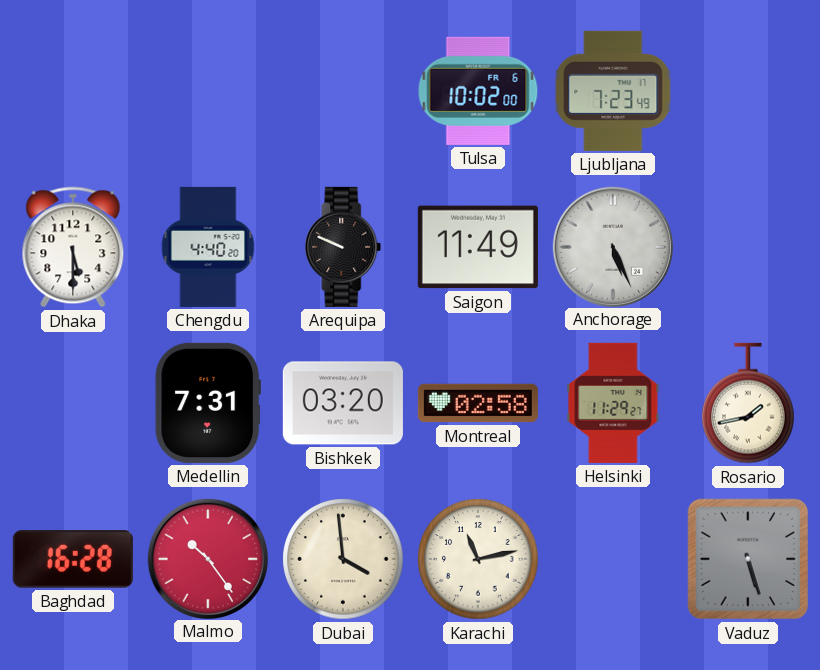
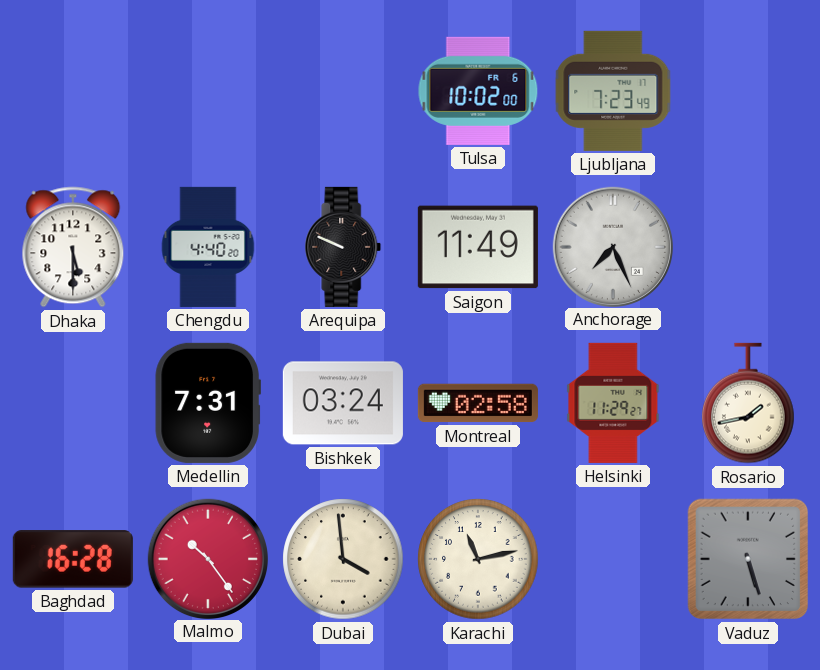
Anchorage: 5:26 -> 7:26
Bishkek: 03:20 -> 03:24
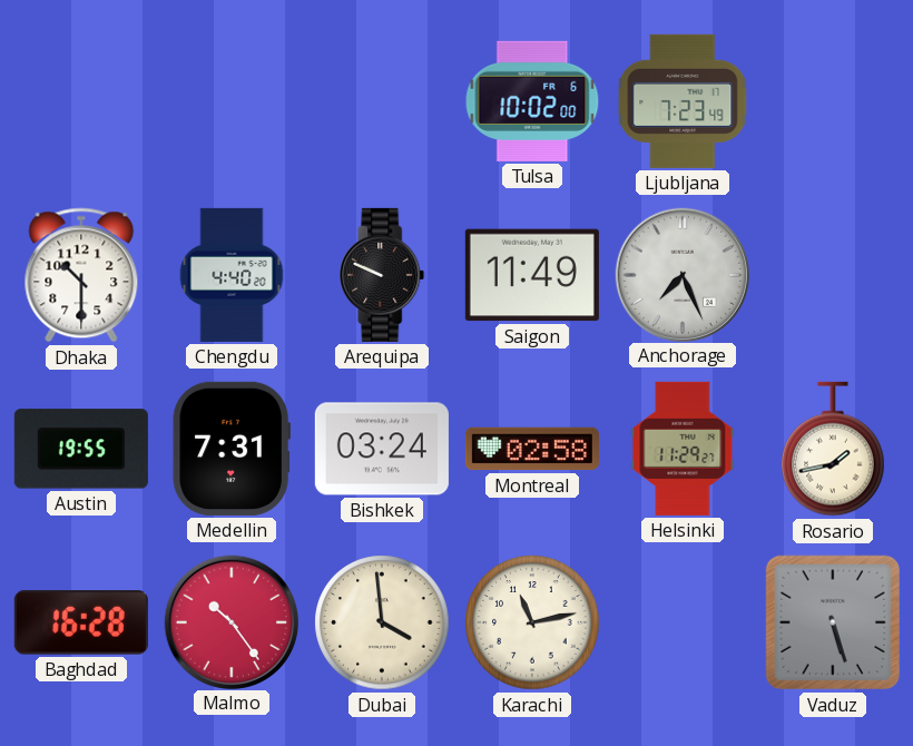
Dhaka: 5:30 -> 10:30
Austin: none -> 19:55
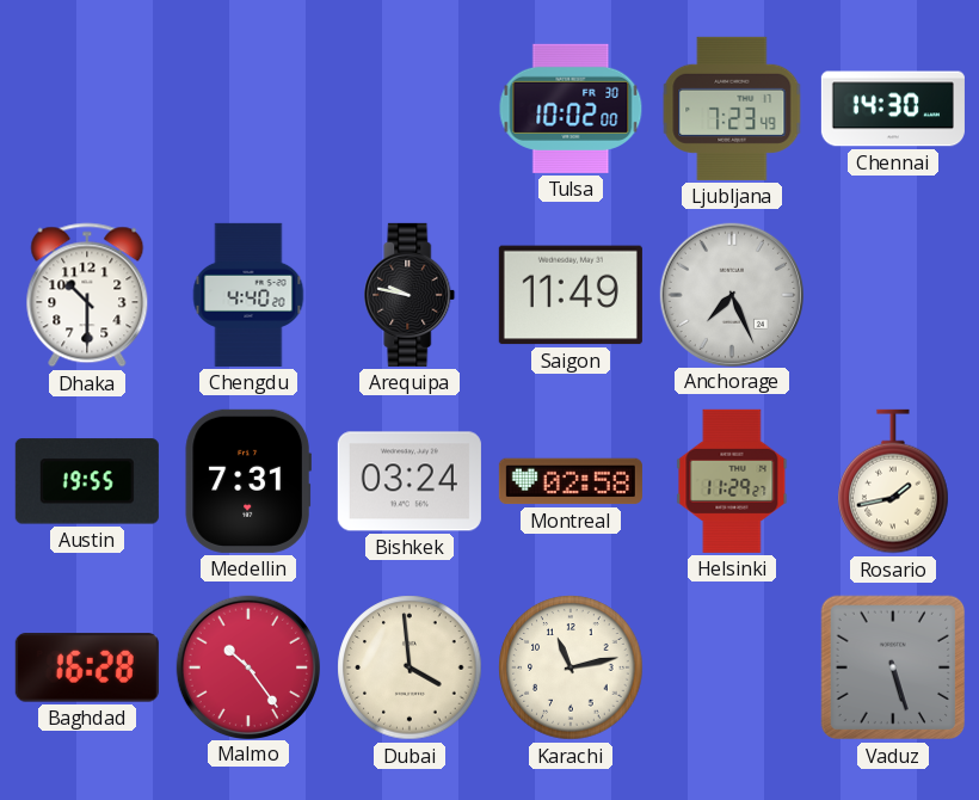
Tulsa date: FR 6 -> FR 30
Chennai: none -> 14:30
Arequipa: 9:49 -> 9:47
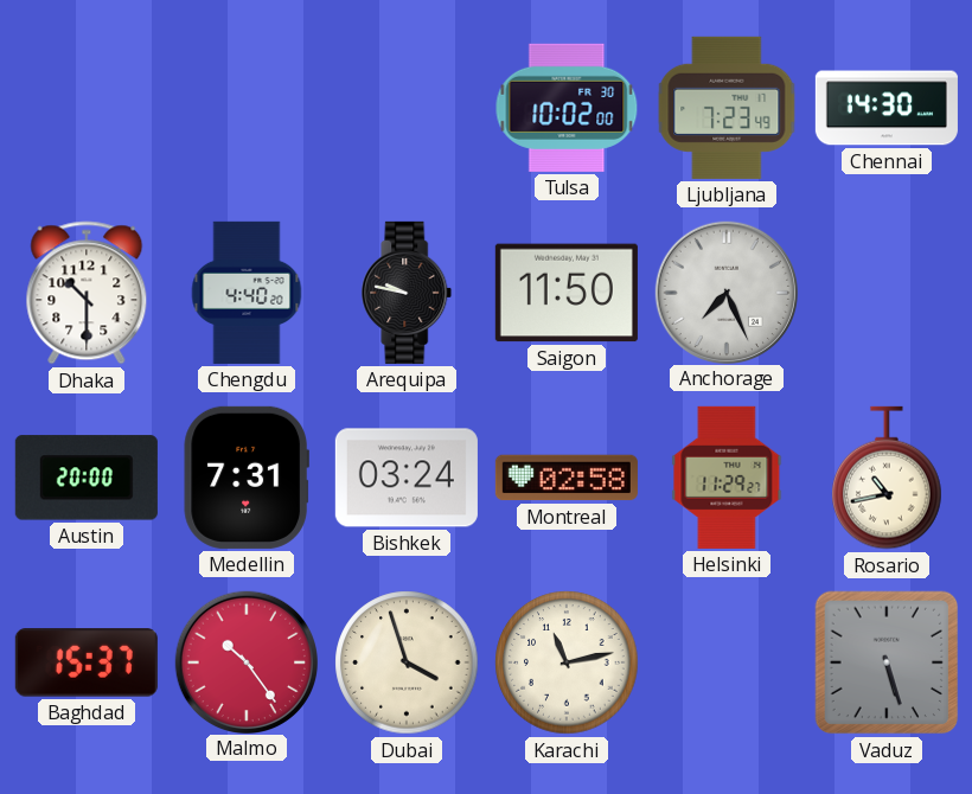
Saigon: 11:49 -> 11:50
Austin: 19:55 -> 20:00
Rosario: 1:43 -> 10:43
Baghdad: 16:28 -> 15:37
Dubai: 3:59 -> 3:57
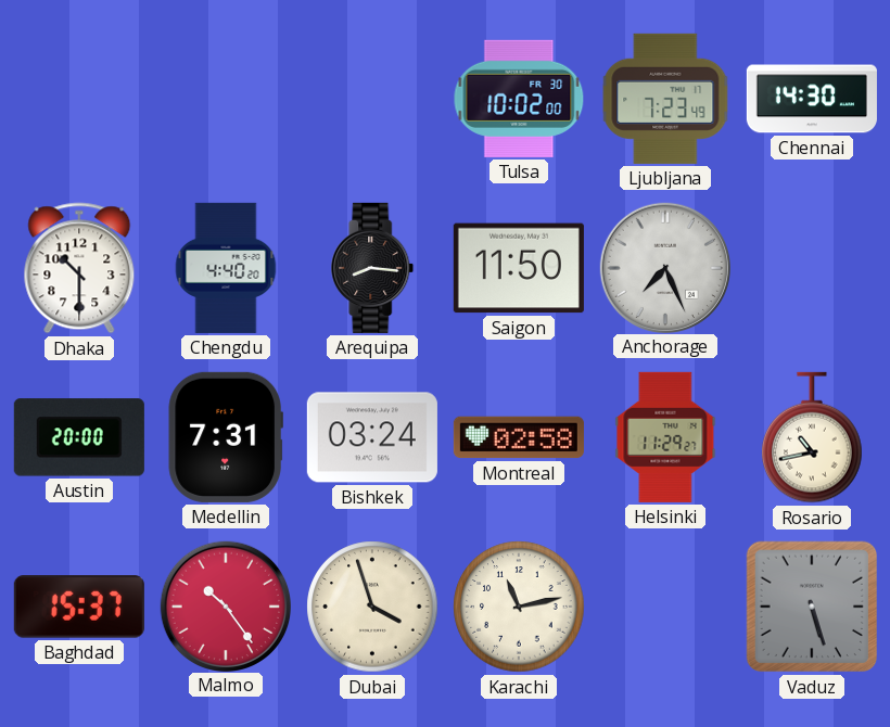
Arequipa: 9:47 -> 8:16
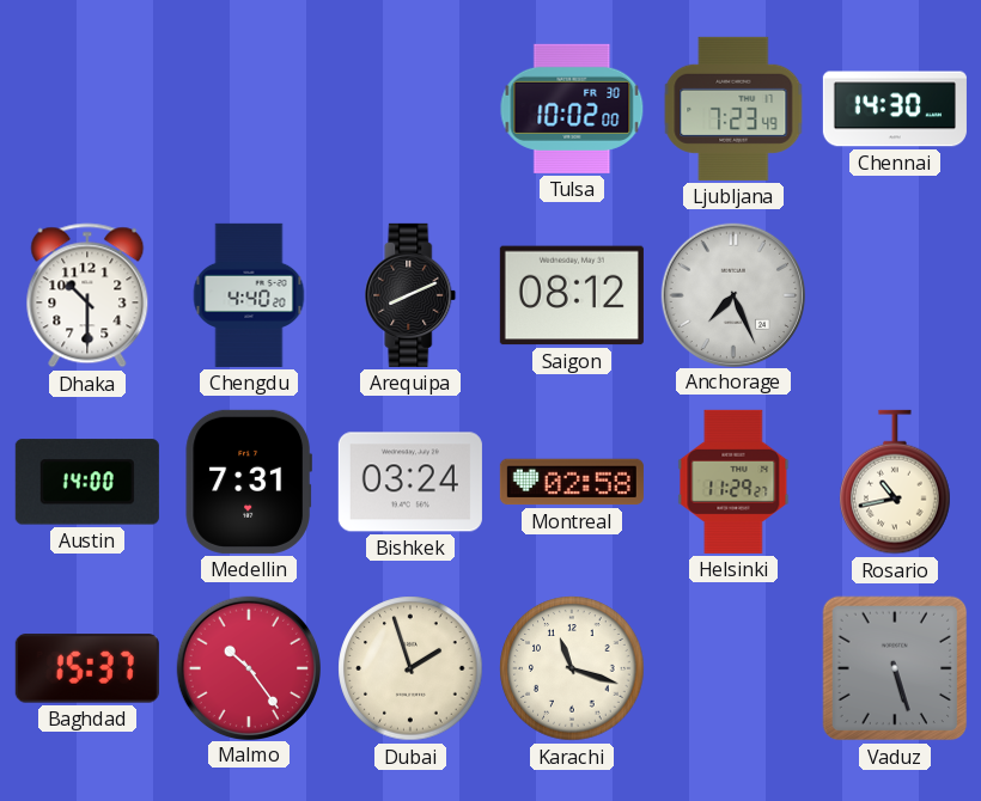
Arequipa: 8:16 -> 8:11
Saigon: 11:50 -> 08:12
Austin: 20:00 -> 14:00
Dubai: 3:57 -> 1:57
Karachi: 11:13 -> 11:18
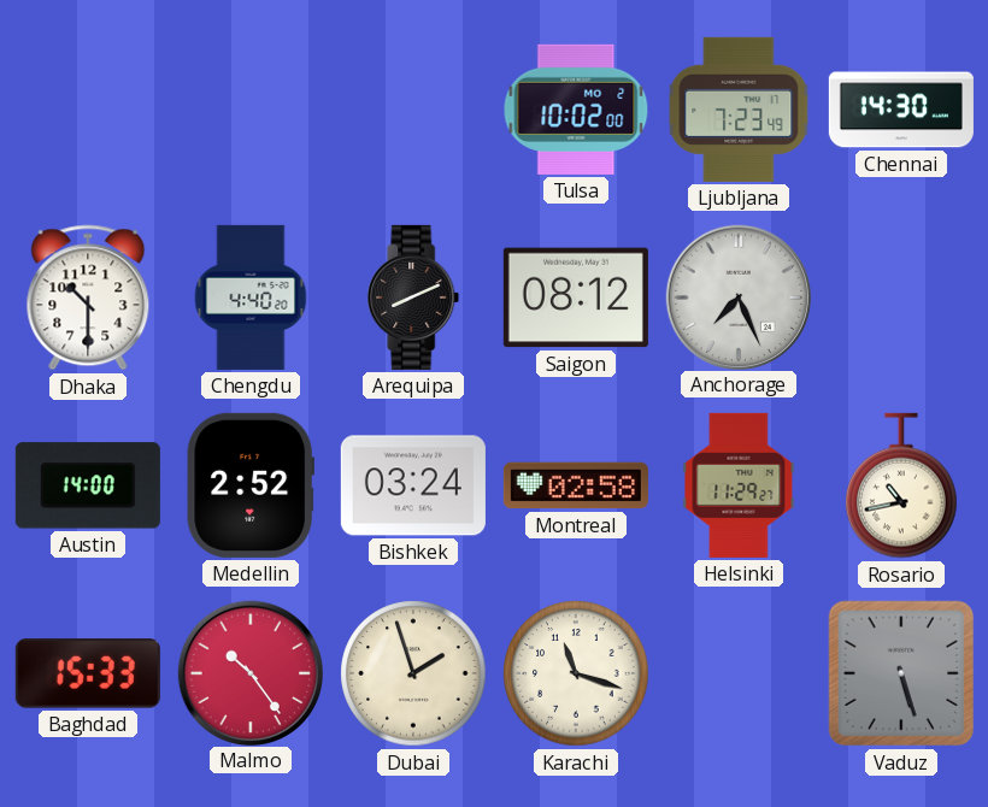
Tulsa date: FR 30 -> MO 2
Medellin: 7:31 -> 2:52
Baghdad: 15:37 -> 15:33
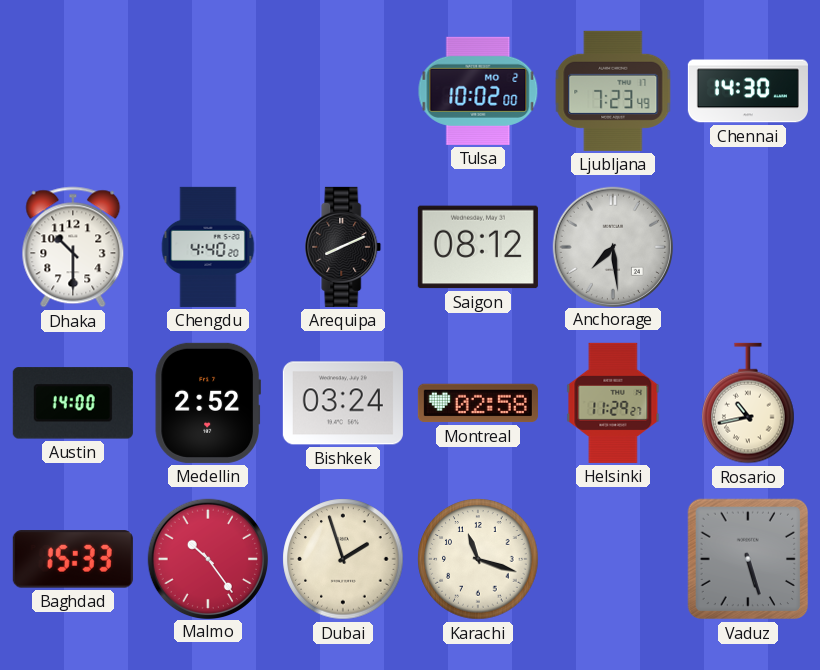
Anchorage: 7:26 -> 7:29
